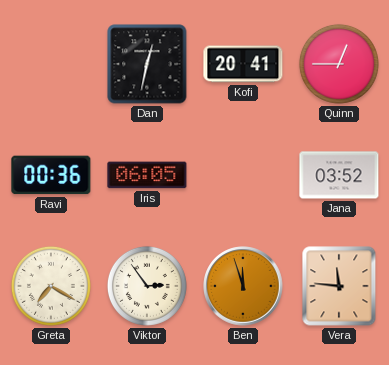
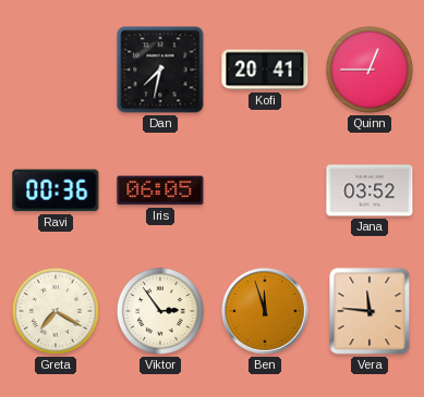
Dan: 12:32 -> 7:32
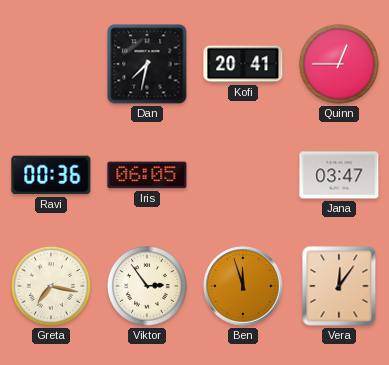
Jana: 03:52 -> 03:47
Greta: 7:20 -> 7:17
Vera: 11:46 -> 12:06
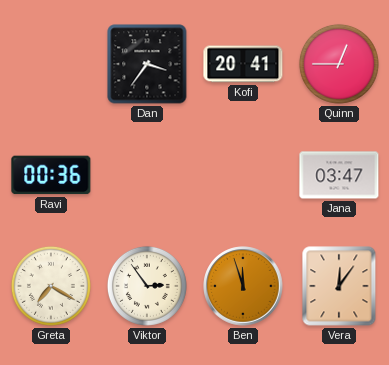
Dan: 7:32 -> 3:36
Iris: 06:05 -> none
Greta: 7:17 -> 7:20
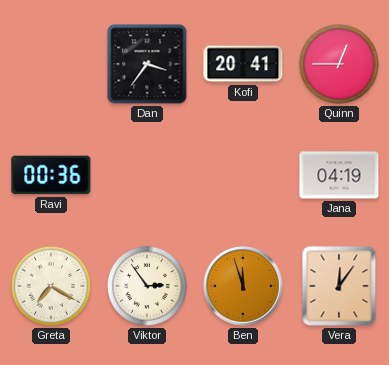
Jana: 03:47 -> 04:19
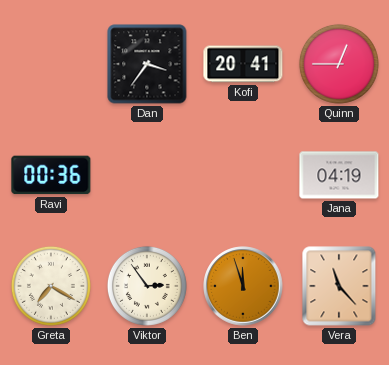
Vera: 12:06 -> 11:23
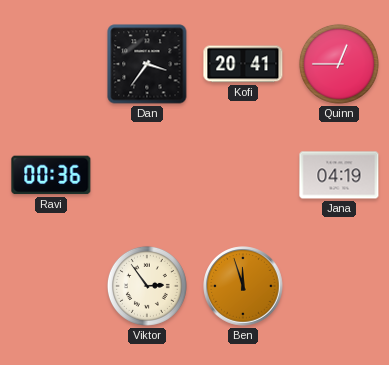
Greta: 7:20 -> none
Vera: 11:23 -> none
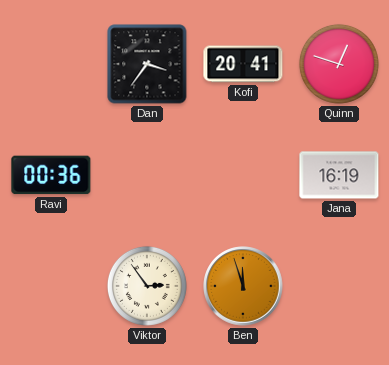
Quinn: 12:45 -> 12:48
Jana: 04:19 -> 16:19
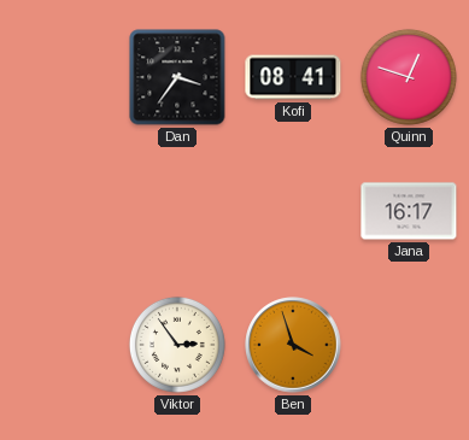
Kofi: 20:41 -> 08:41
Ravi: 00:36 -> none
Jana: 16:19 -> 16:17
Ben: 11:57 -> 3:57
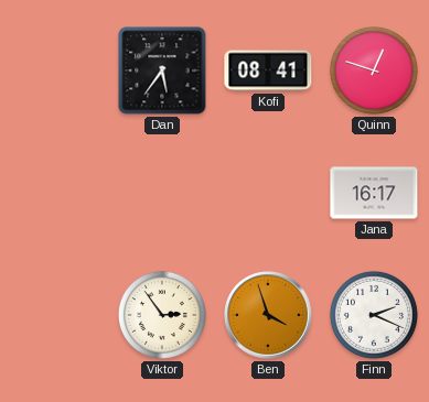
Dan: 3:36 -> 5:36
Finn: none -> 2:19
